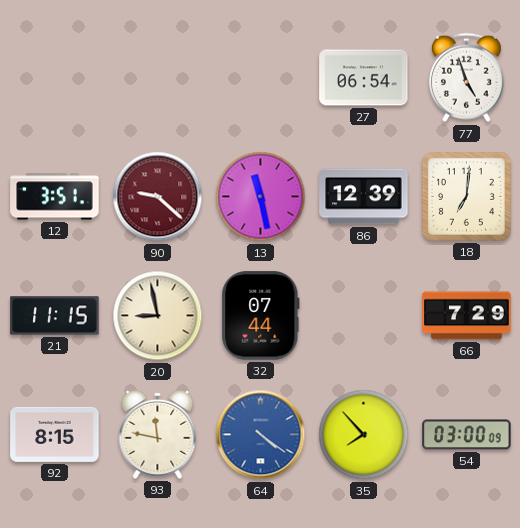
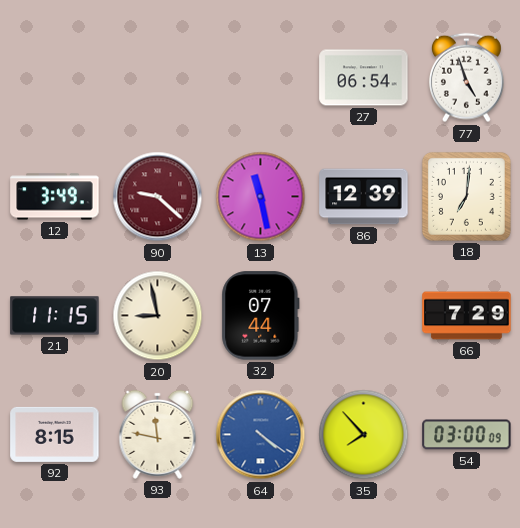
12: 3:51 -> 3:49
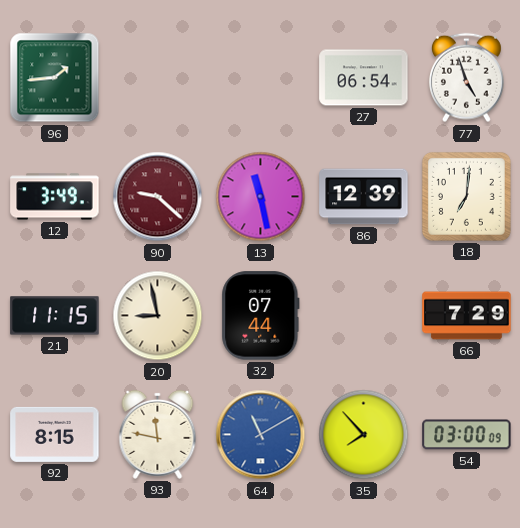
96: none -> 1:44
64: 4:21 -> 11:10
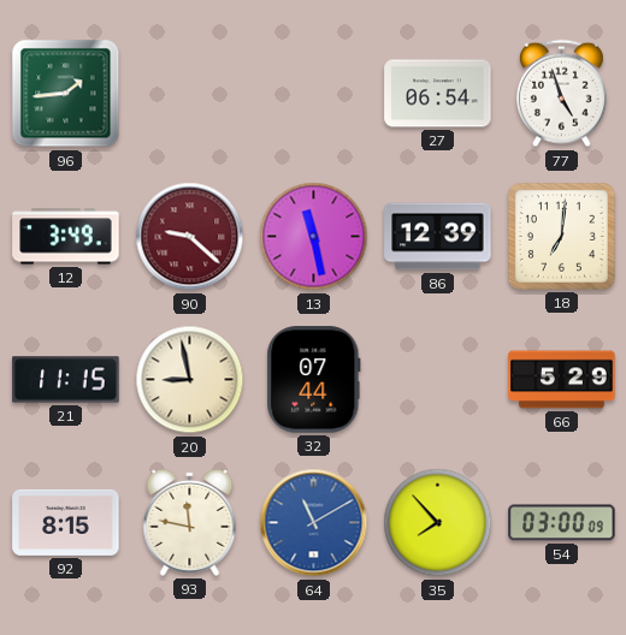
66: 7:29 -> 5:29
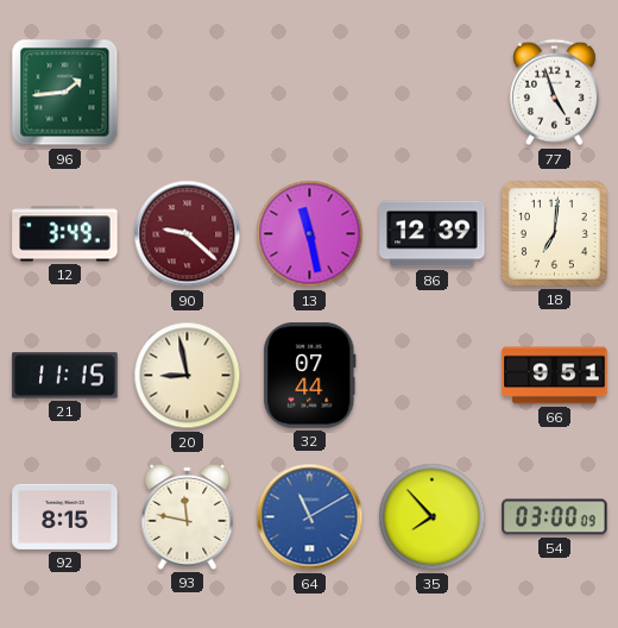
27: 06:54 -> none
66: 5:29 -> 9:51
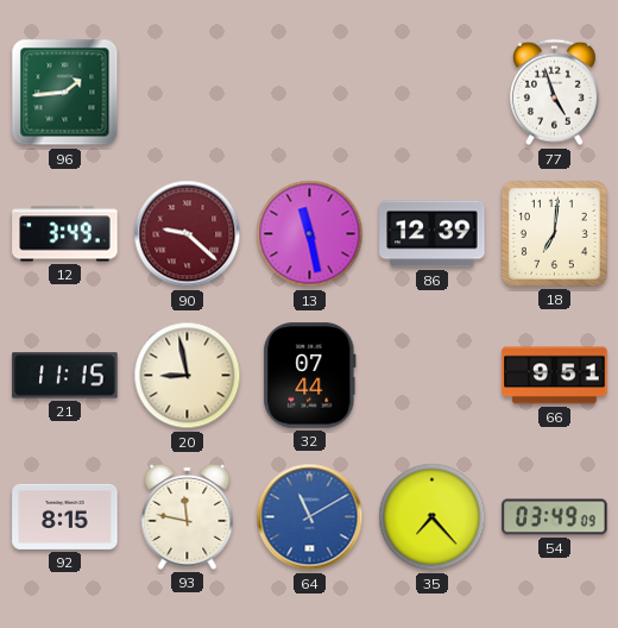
35: 7:53 -> 7:23
54: 03:00 -> 03:49
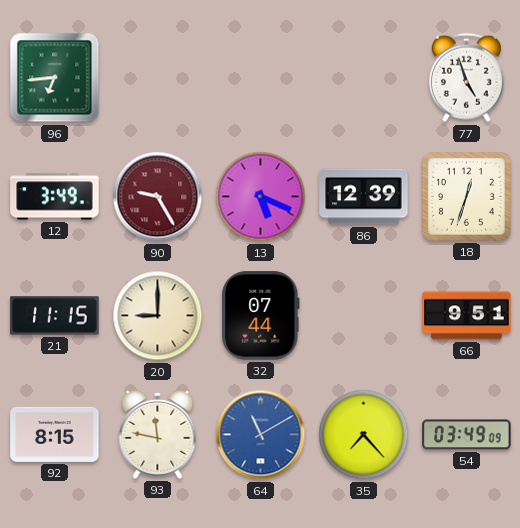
96: 1:44 -> 6:44
90: 9:22 -> 9:25
13: 11:28 -> 5:19
18: 7:01 -> 12:33
20: 8:58 -> 9:00
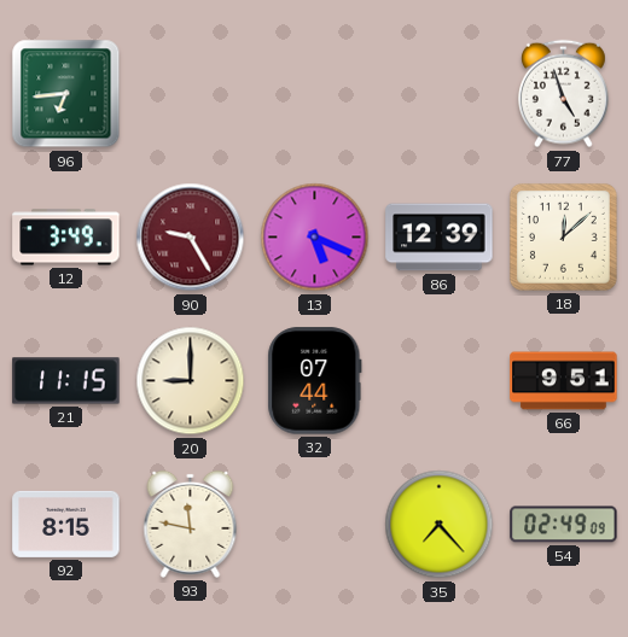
18: 12:33 -> 12:08
64: 11:10 -> none
54: 03:49 -> 02:49
